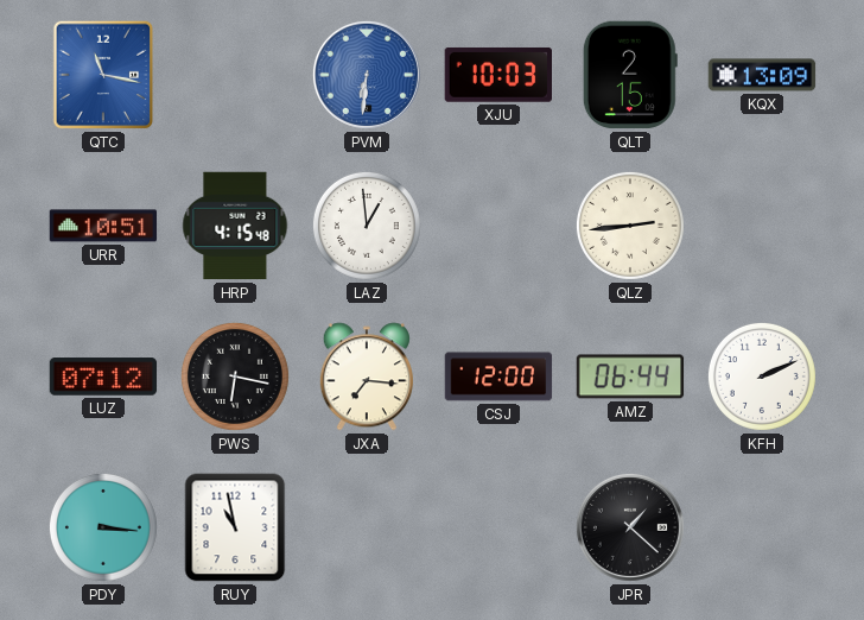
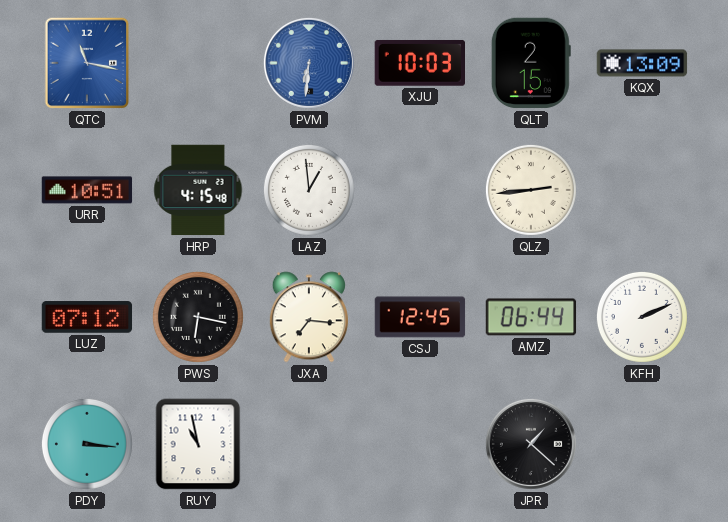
CSJ: 12:00 -> 12:45
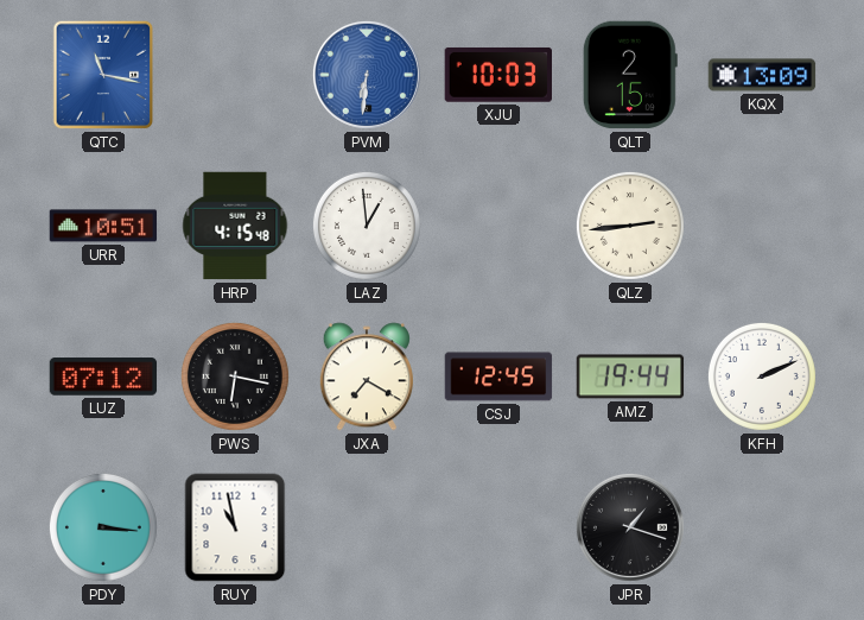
JXA: 7:16 -> 7:20
AMZ: 06:44 -> 19:44
JPR: 1:22 -> 1:18
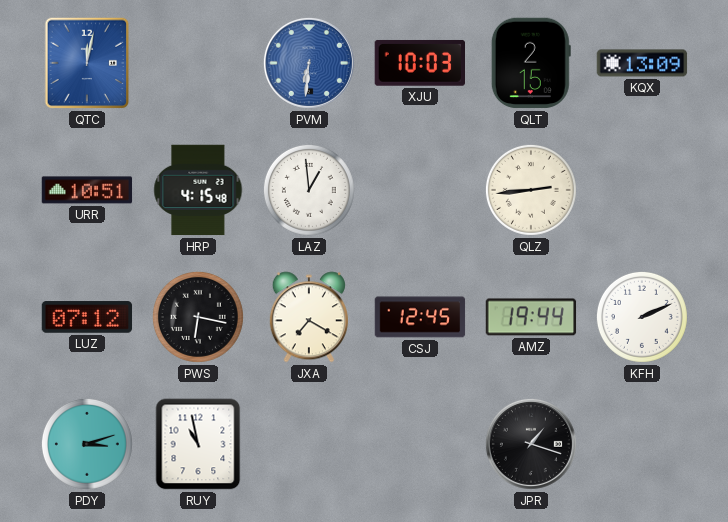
QTC: 11:17 -> 12:02
PDY: 3:16 -> 3:12
